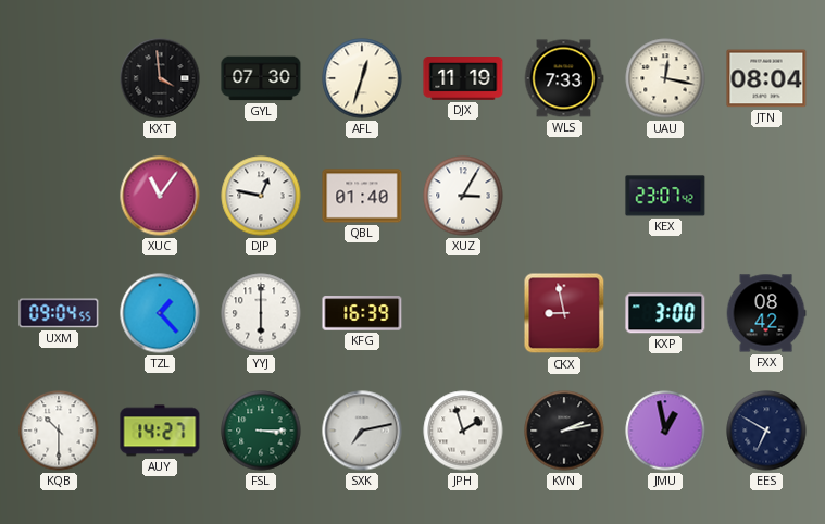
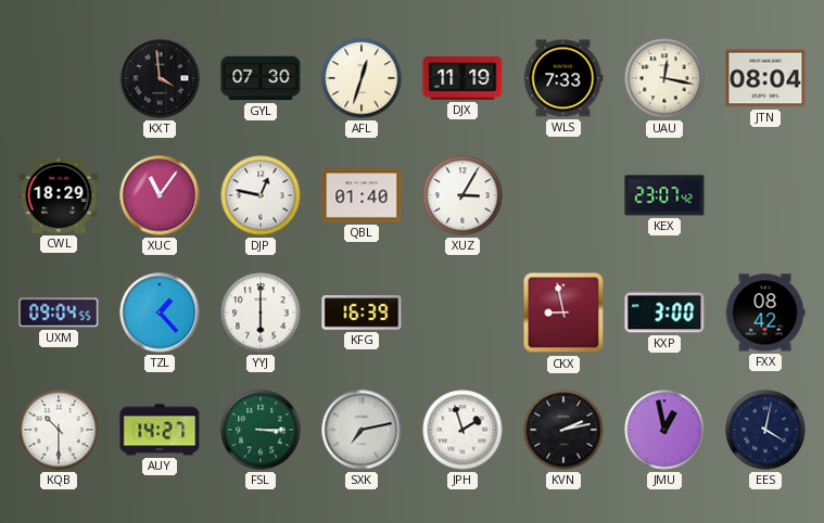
CWL: none -> 18:29
EES: 6:50 -> 4:02
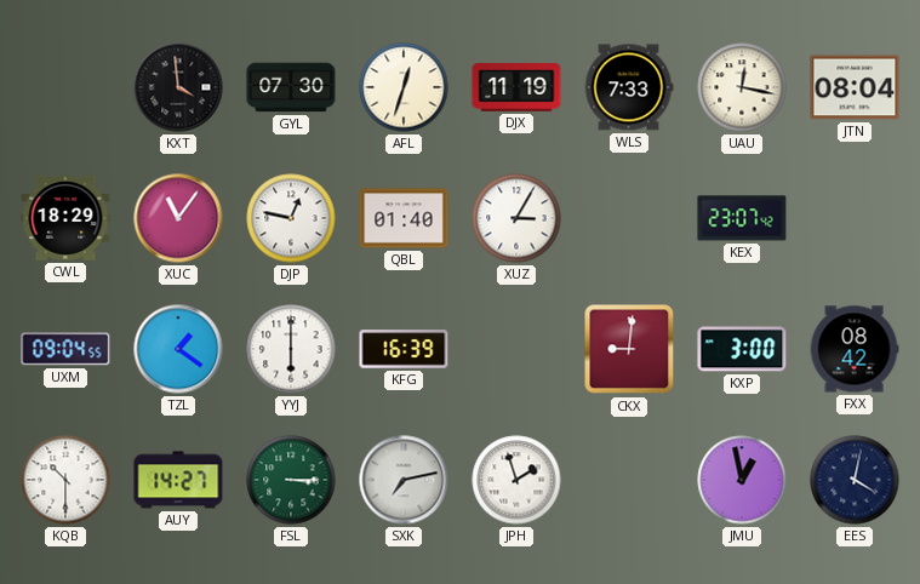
TZL: 1:23 -> 1:21
CKX: 8:58 -> 9:01
KVN: 2:13 -> none
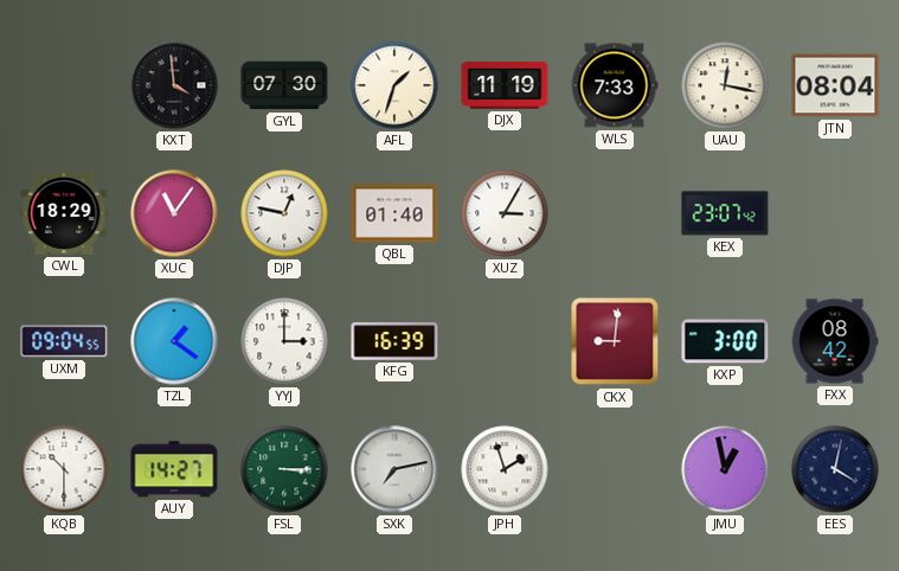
AFL: 12:33 -> 1:33
YYJ: 6:00 -> 3:00
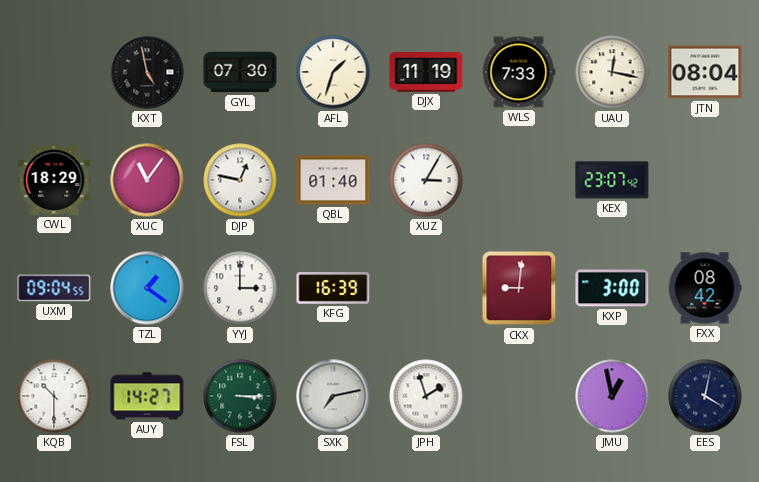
KXT: 3:59 -> 4:58
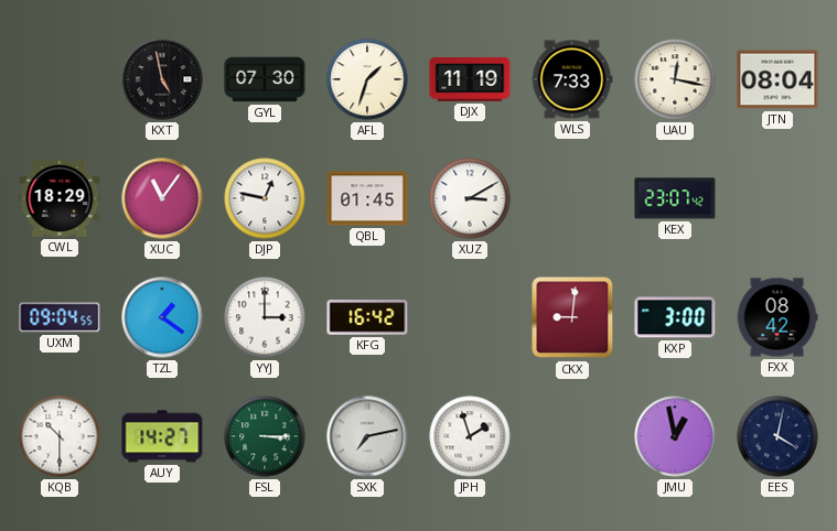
QBL: 01:40 -> 01:45
XUZ: 3:05 -> 3:10
KFG: 16:39 -> 16:42
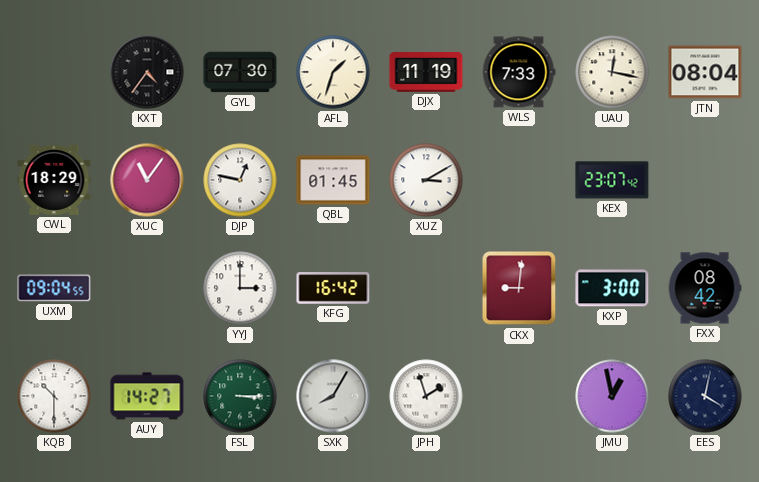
KXT: 4:58 -> 4:36
TZL: 1:21 -> none
SXK: 7:13 -> 8:05
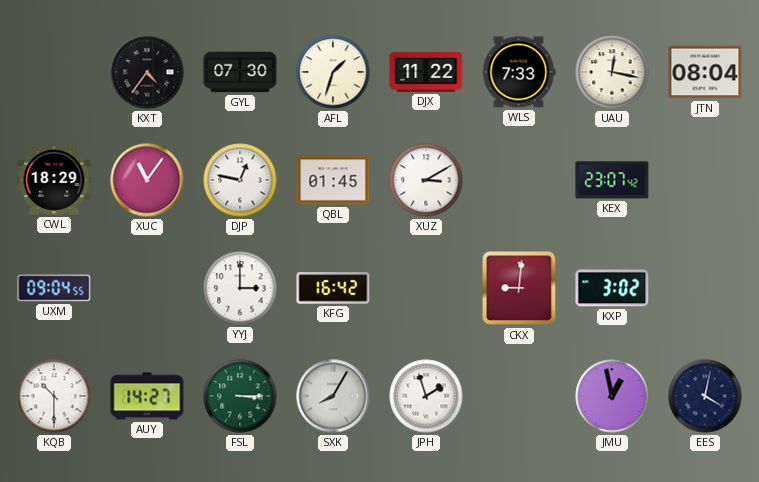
DJX: 11:19 -> 11:22
KXP: 3:00 -> 3:02
FXX: 08:42 -> none
